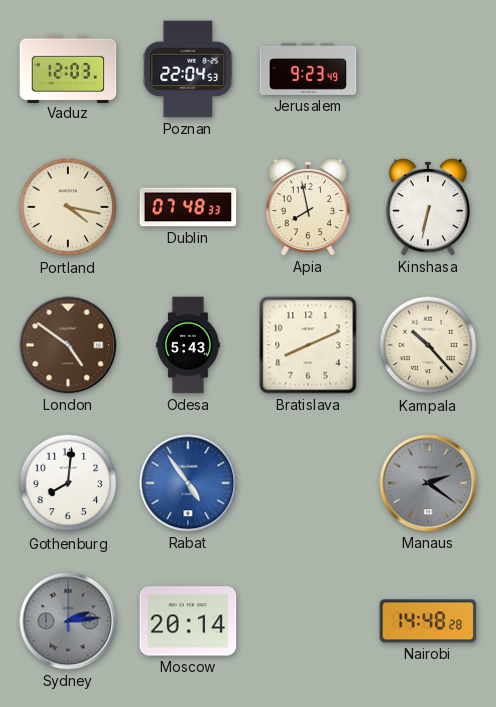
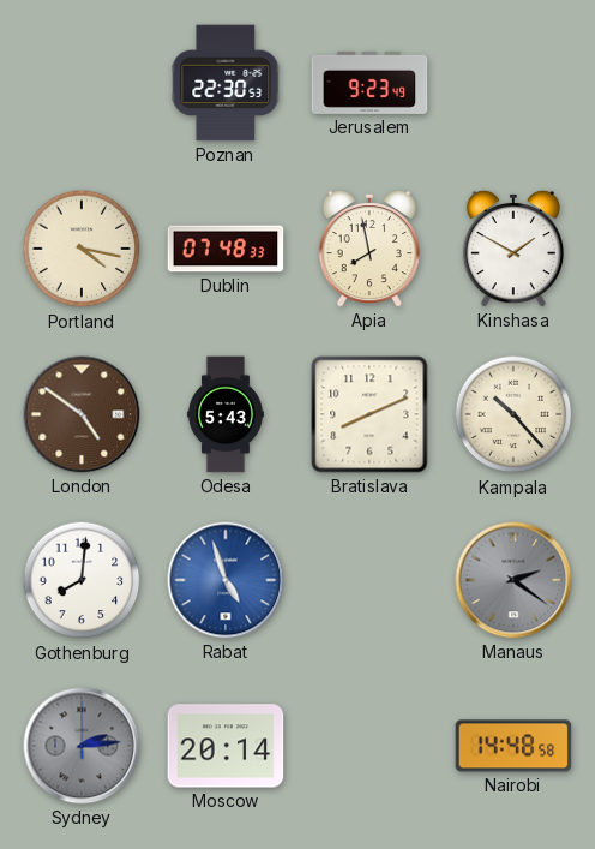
Vaduz: 12:03 -> none
Poznan: 22:04 -> 22:30
Kinshasa: 6:32 -> 1:50
Rabat: 4:54 -> 4:57
Nairobi: 14:48:28 -> 14:48:58
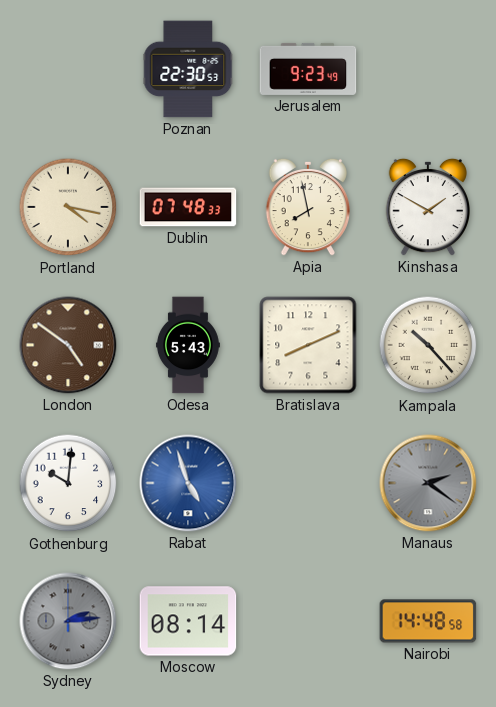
Gothenburg: 8:01 -> 10:01
Moscow: 20:14 -> 08:14
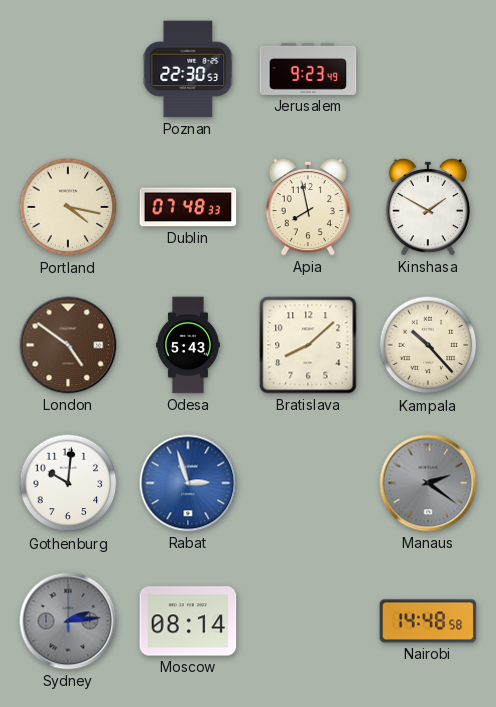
Bratislava: 8:11 -> 8:08
Rabat: 4:57 -> 2:57
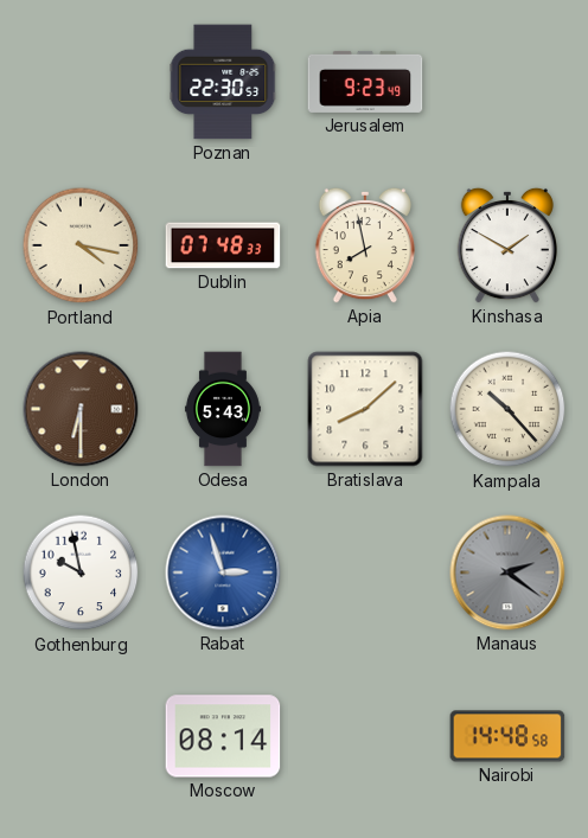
London: 4:51 -> 6:30
Gothenburg: 10:01 -> 9:58
Sydney: 2:14 -> none
